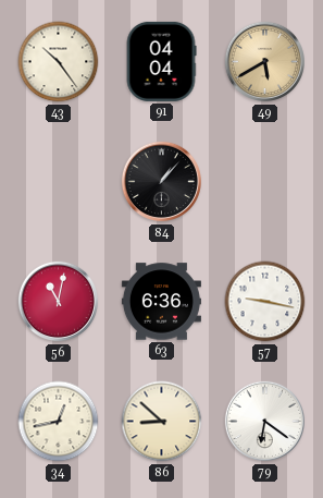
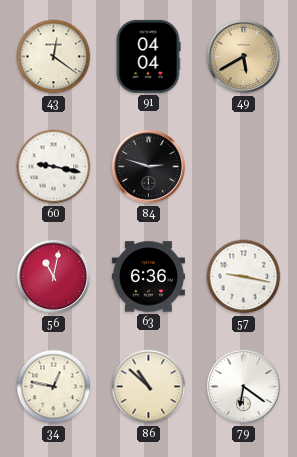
43: 10:24 -> 12:21
60: none -> 9:17
84: 1:07 -> 2:48
34: 12:43 -> 12:47
86: 8:52 -> 10:52
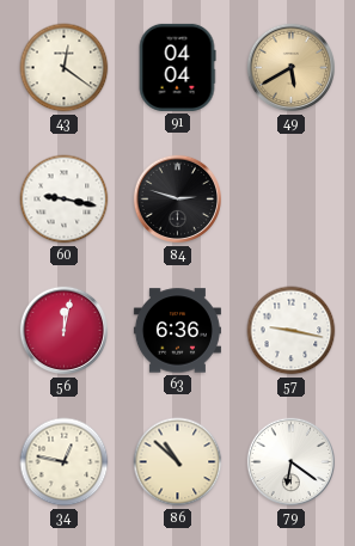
56: 11:02 -> 12:02
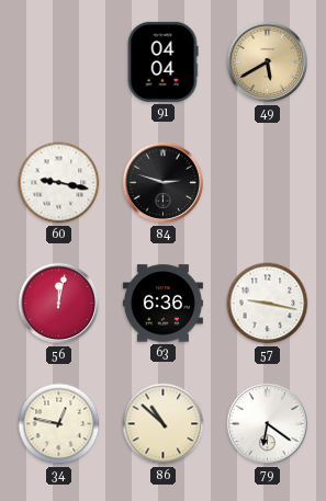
43: 12:21 -> none
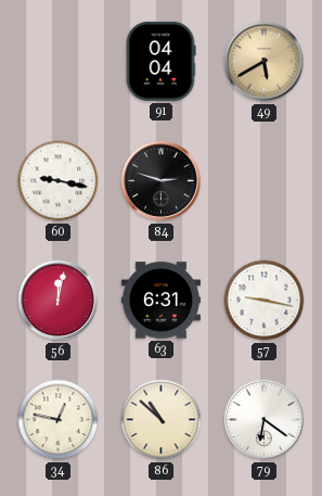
63: 6:36 -> 6:31
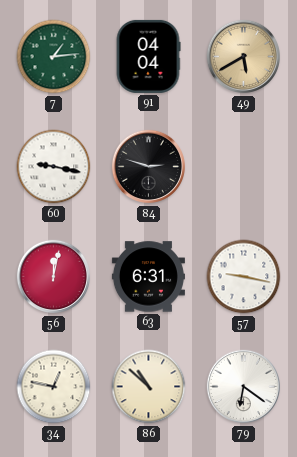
7: none -> 1:14
